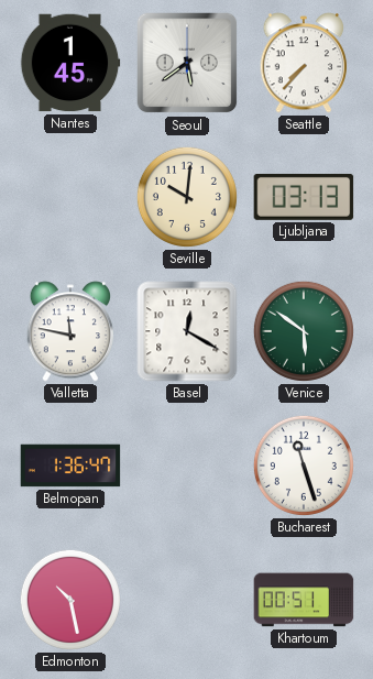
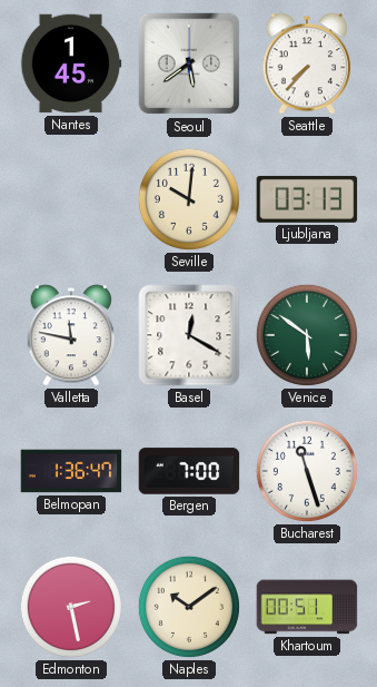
Bergen: none -> 7:00
Edmonton: 10:28 -> 2:28
Naples: none -> 10:09
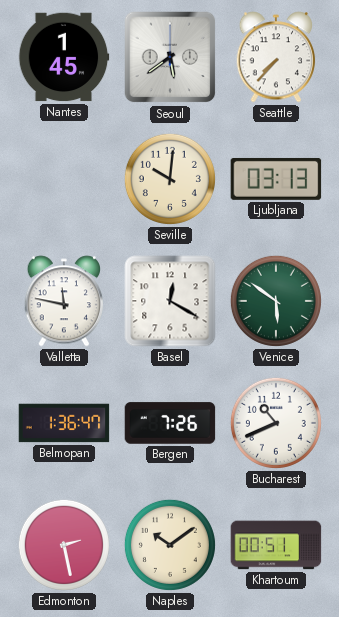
Bergen: 7:00 -> 7:26
Bucharest: 11:27 -> 10:41
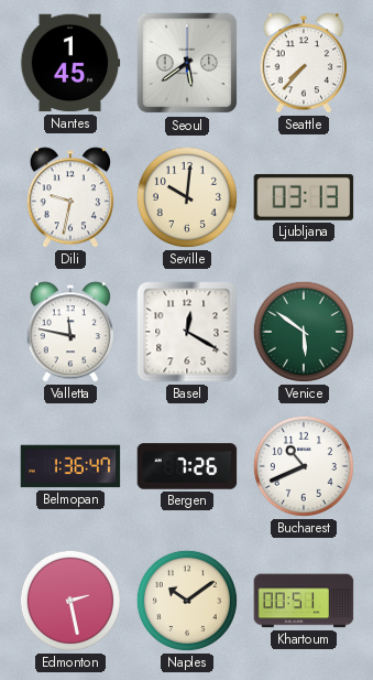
Dili: none -> 9:32
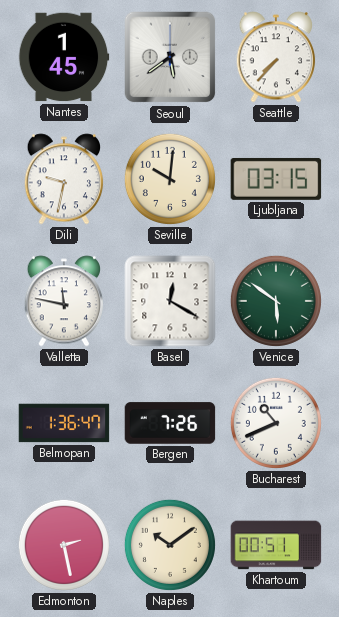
Ljubljana: 03:13 -> 03:15
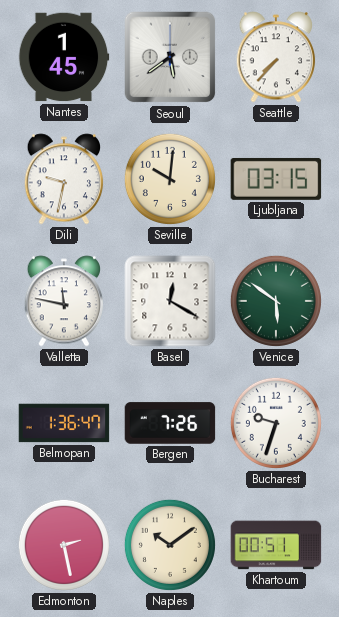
Bucharest: 10:41 -> 9:33
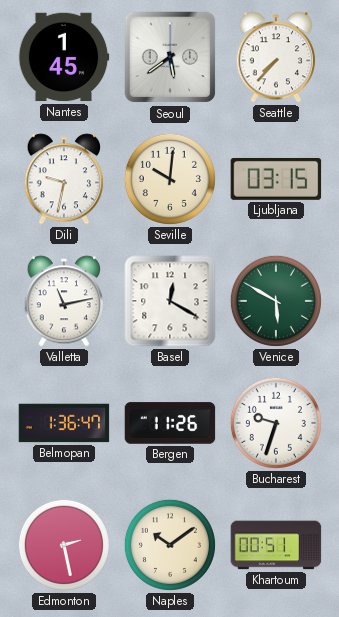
Valletta: 11:47 -> 11:13
Venice: 5:51 -> 5:50
Bergen: 7:26 -> 11:26
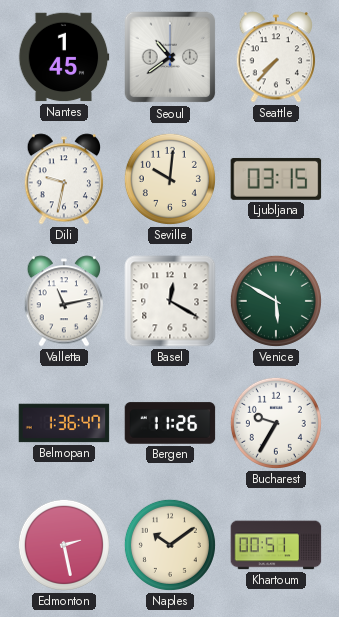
Seoul: 5:39 -> 10:39
Bucharest: 9:33 -> 9:35
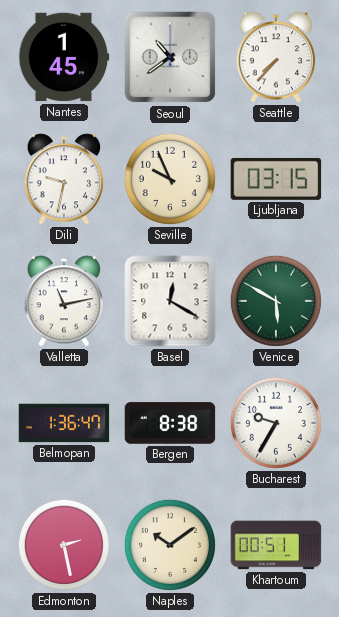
Seville: 10:01 -> 9:56
Bergen: 11:26 -> 8:38
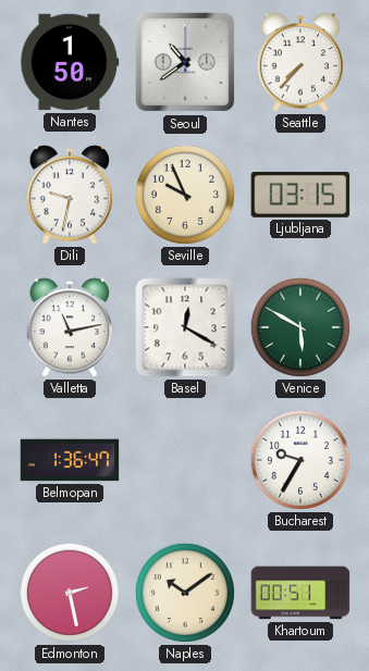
Nantes: 1:45 -> 1:50
Bergen: 8:38 -> none
